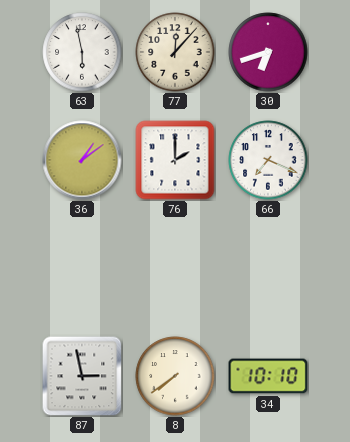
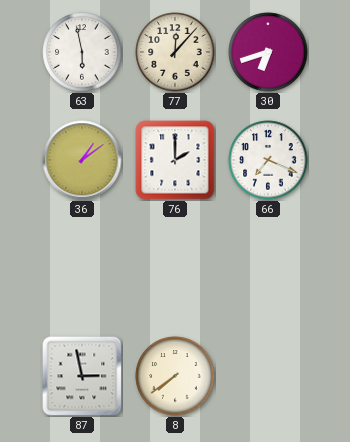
34: 10:10 -> none
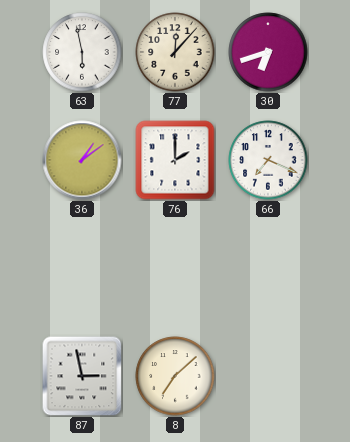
8: 7:39 -> 7:08
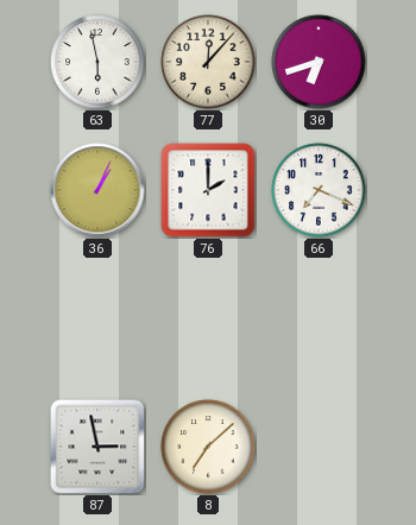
36: 1:09 -> 1:04
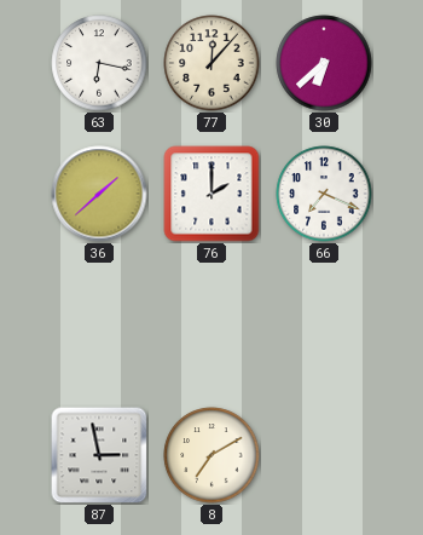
63: 5:58 -> 6:17
30: 6:42 -> 6:38
36: 1:04 -> 1:38
8: 7:08 -> 7:10
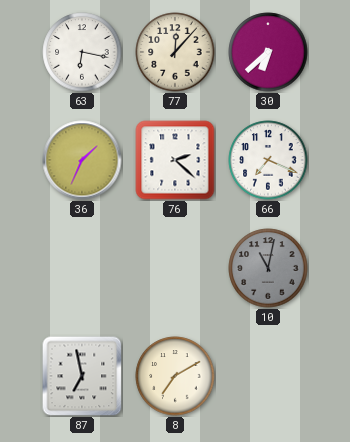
36: 1:38 -> 1:34
76: 2:00 -> 2:22
10: none -> 11:02
87: 2:58 -> 6:58
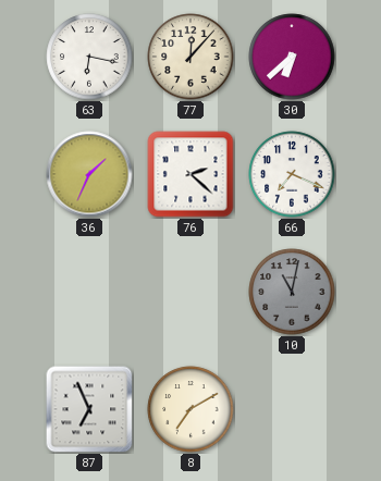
87: 6:58 -> 6:56
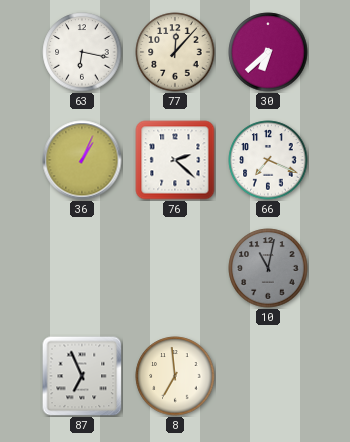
36: 1:34 -> 1:04
8: 7:10 -> 6:59
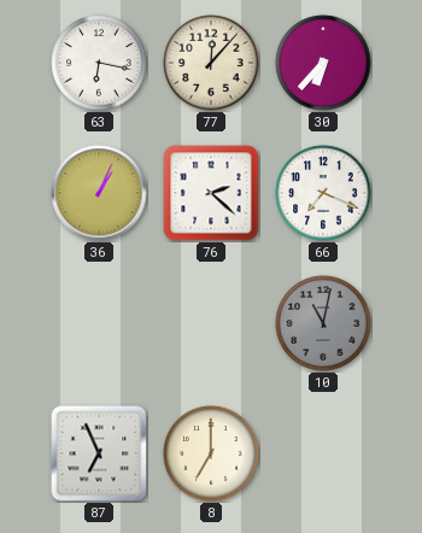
30: 6:38 -> 6:37
8: 6:59 -> 7:00
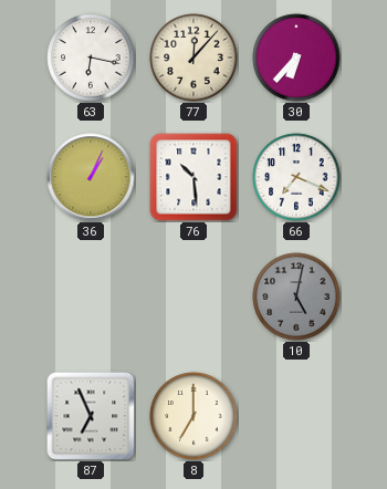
76: 2:22 -> 10:29
10: 11:02 -> 5:02
